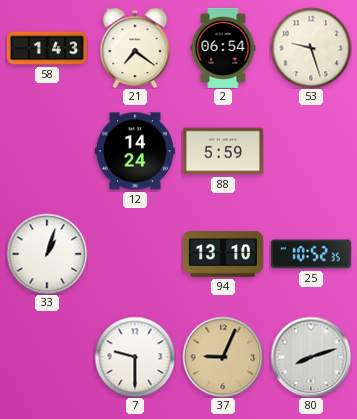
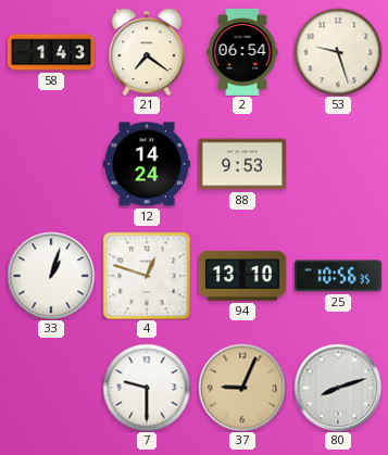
88: 5:59 -> 9:53
4: none -> 12:48
25: 10:52 -> 10:56
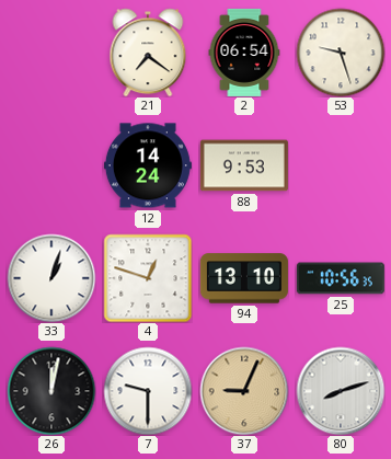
58: 1:43 -> none
26: none -> 12:02
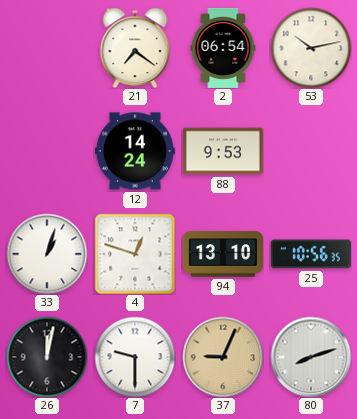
53: 9:27 -> 10:13
